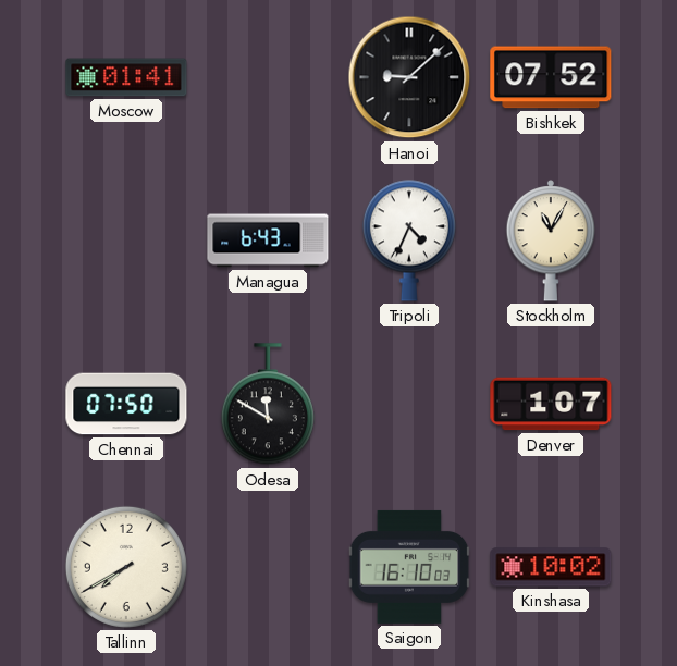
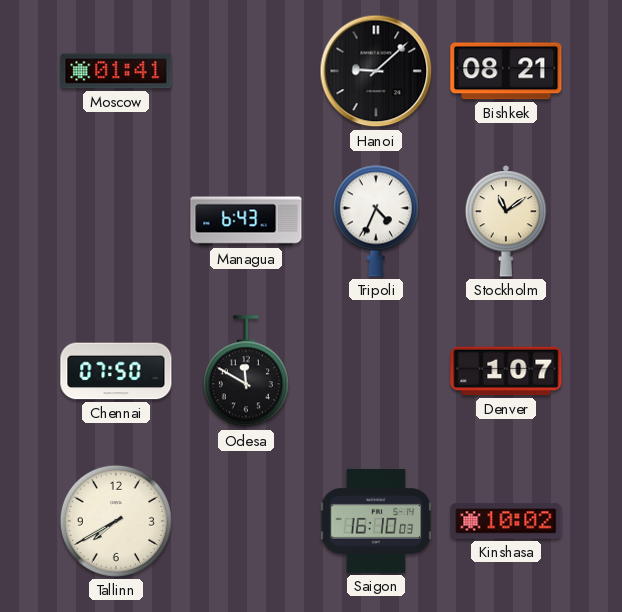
Bishkek: 07:52 -> 08:21
Stockholm: 11:05 -> 11:09
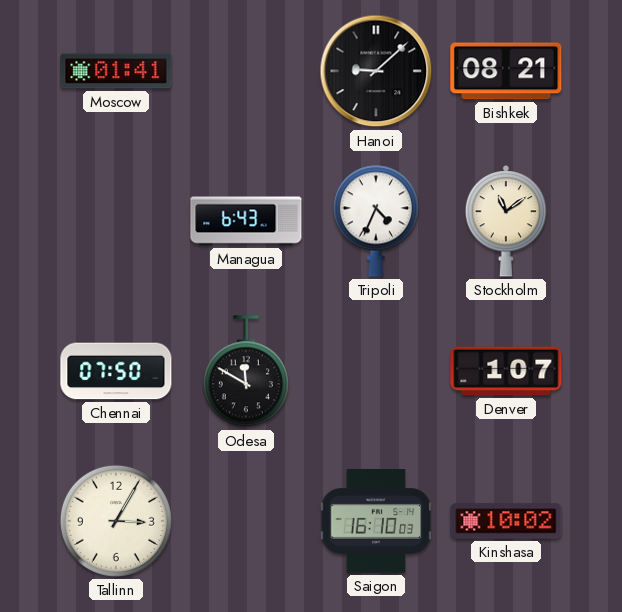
Tallinn: 7:40 -> 3:05
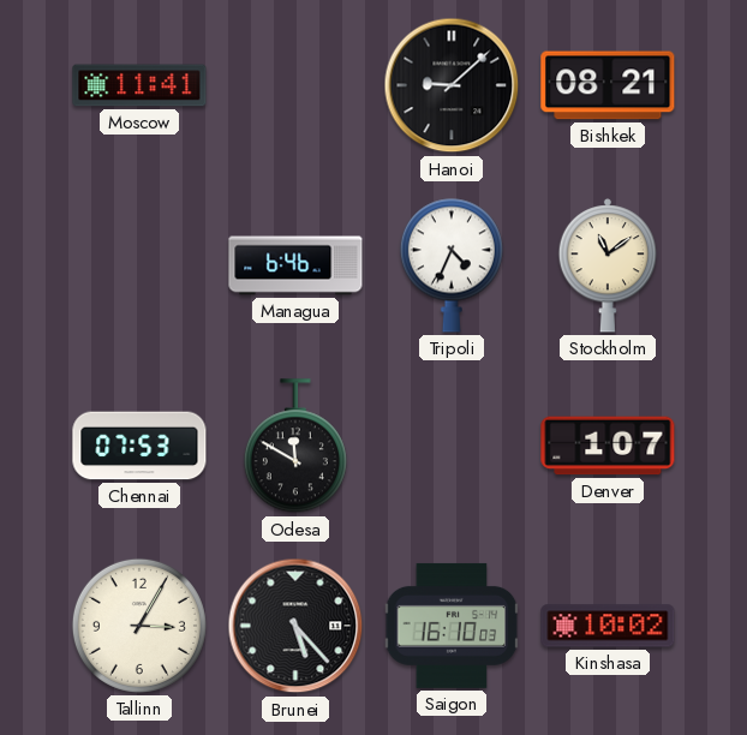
Moscow: 01:41 -> 11:41
Managua: 6:43 -> 6:46
Chennai: 07:50 -> 07:53
Brunei: none -> 5:23
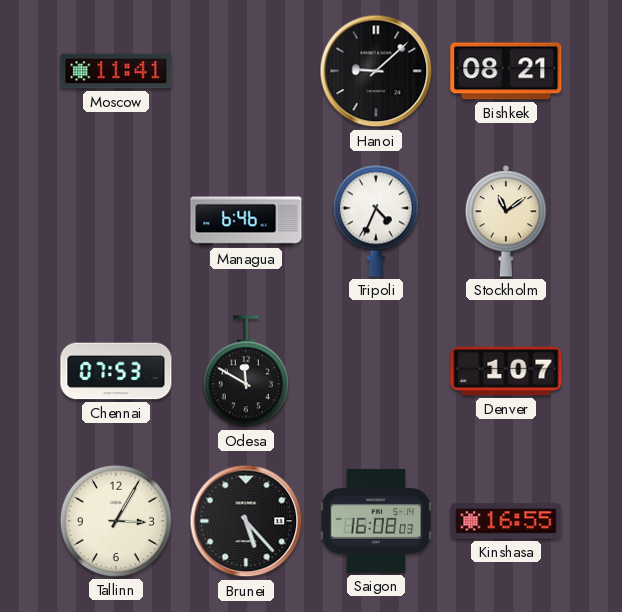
Saigon: 16:10 -> 16:08
Kinshasa: 10:02 -> 16:55
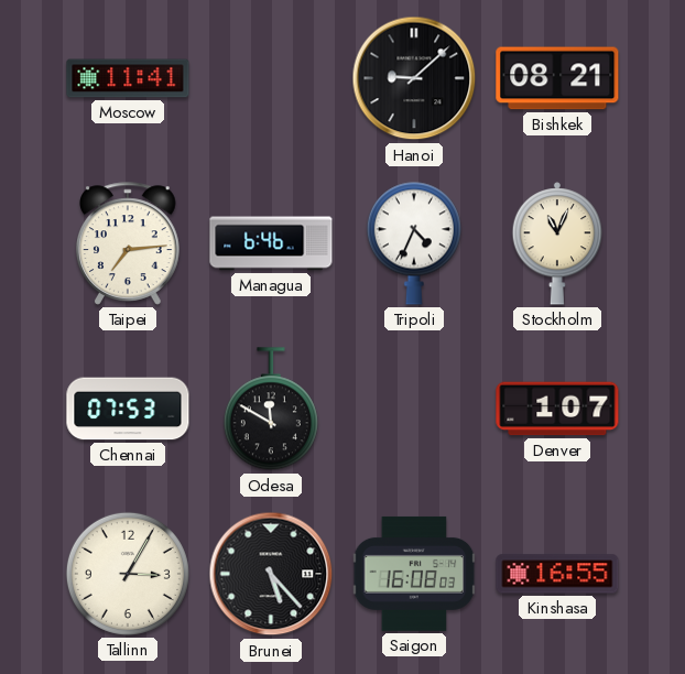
Taipei: none -> 7:14
Stockholm: 11:09 -> 11:04
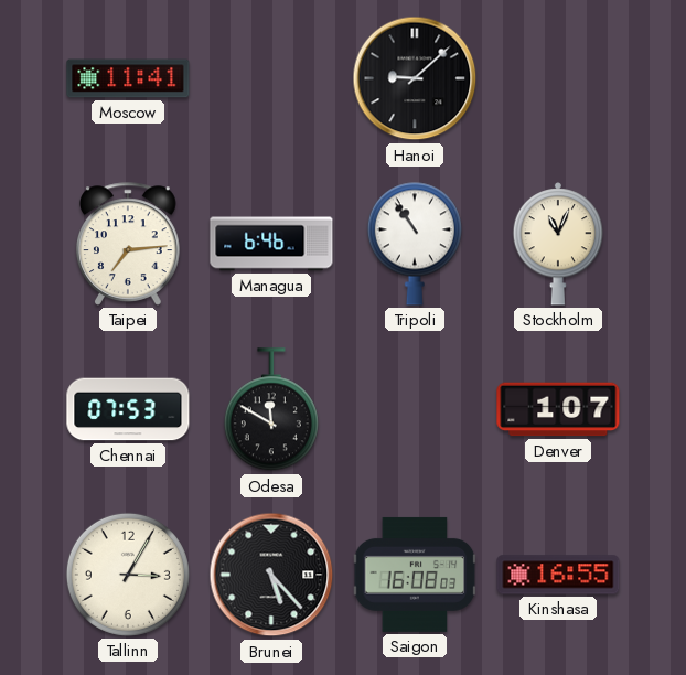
Bishkek: 08:21 -> none
Tripoli: 4:34 -> 10:54
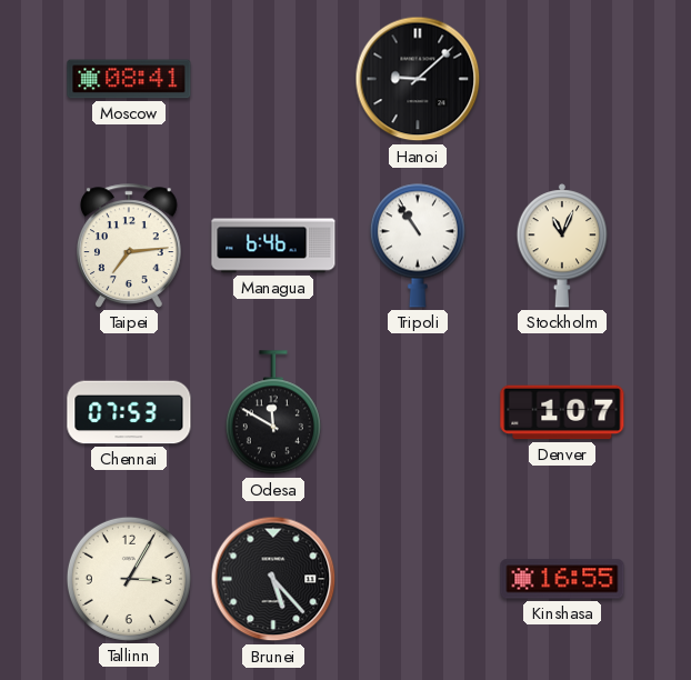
Moscow: 11:41 -> 08:41
Saigon: 16:08 -> none
